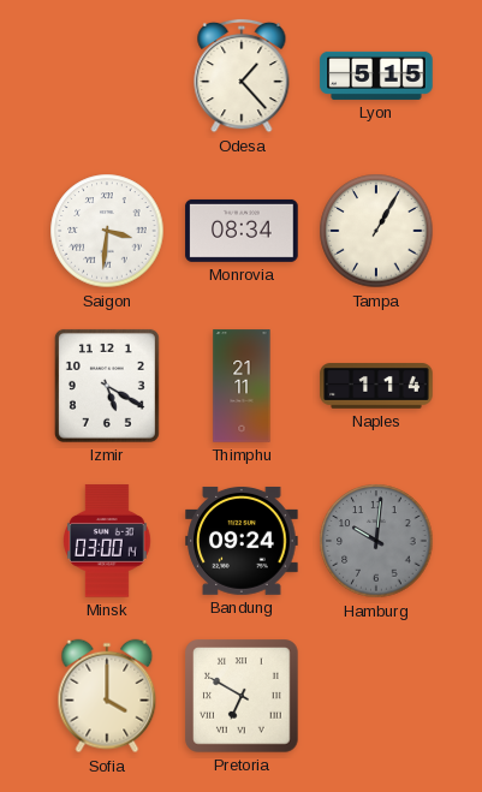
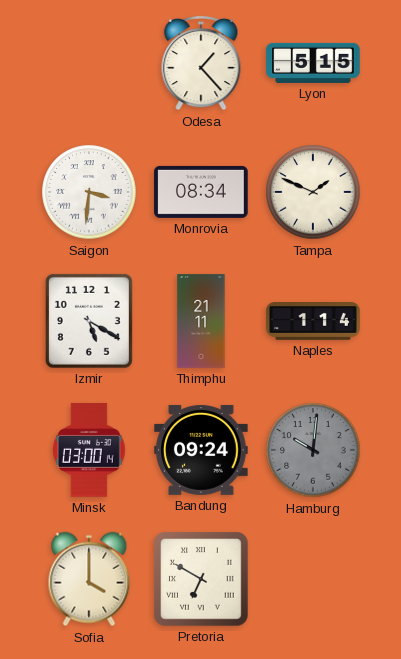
Tampa: 1:05 -> 1:49
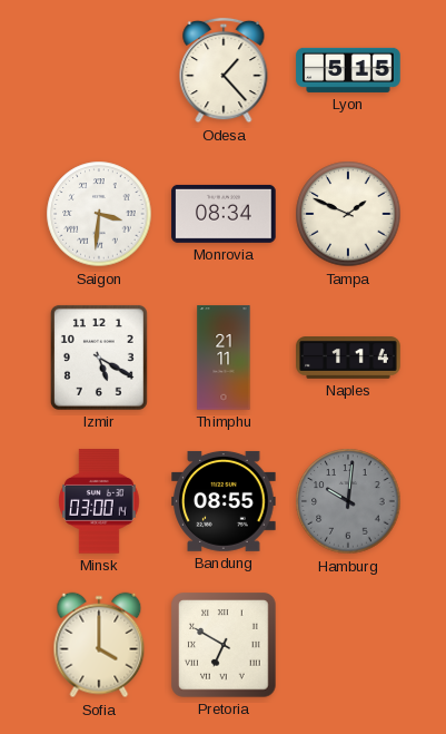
Bandung: 09:24 -> 08:55
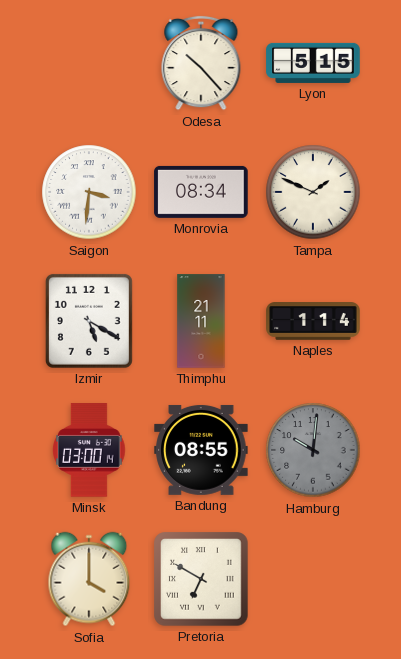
Odesa: 1:23 -> 10:23
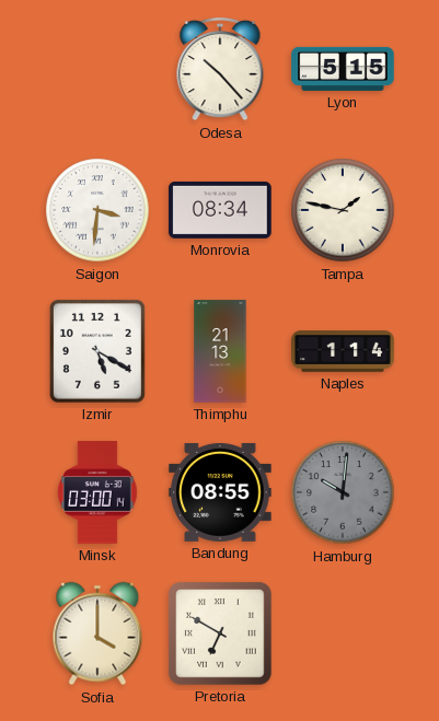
Tampa: 1:49 -> 1:47
Thimphu: 21:11 -> 21:13
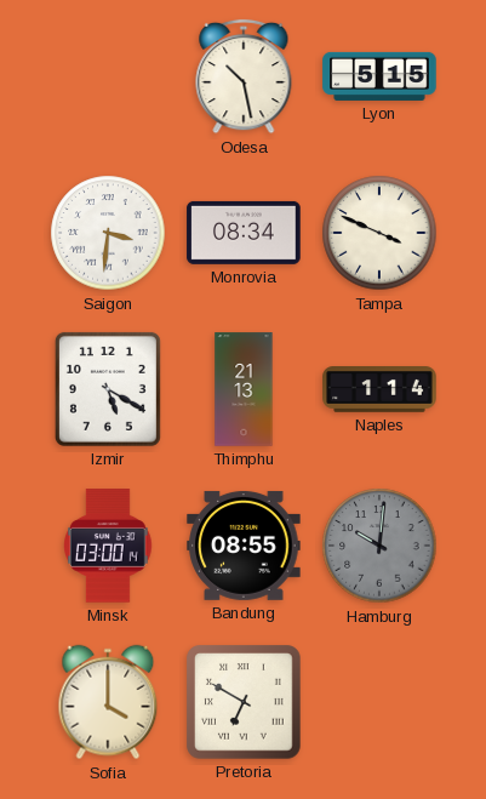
Odesa: 10:23 -> 10:28
Tampa: 1:47 -> 3:49
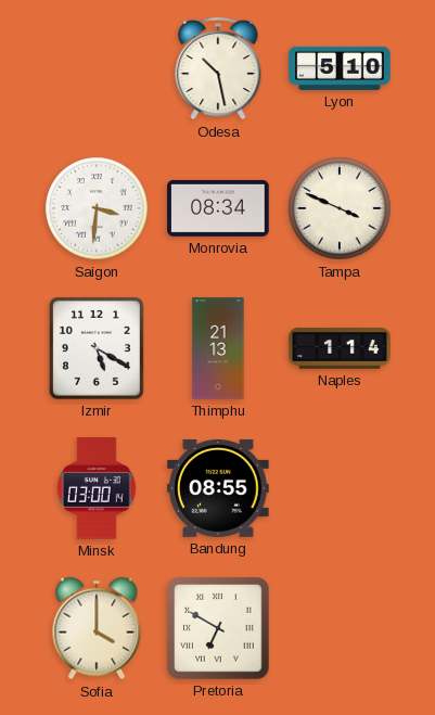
Lyon: 5:15 -> 5:10
Hamburg: 10:01 -> none
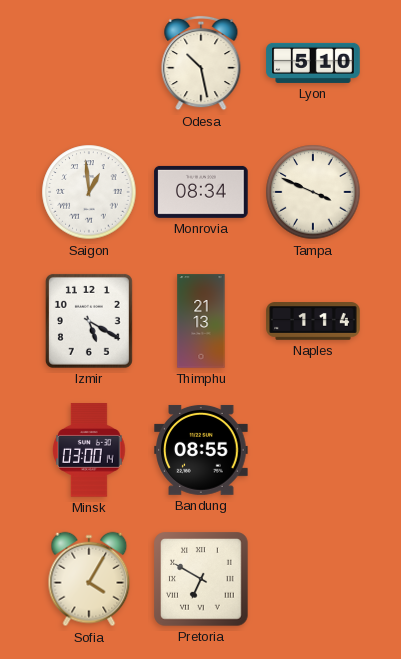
Saigon: 3:31 -> 12:59
Sofia: 4:00 -> 4:05
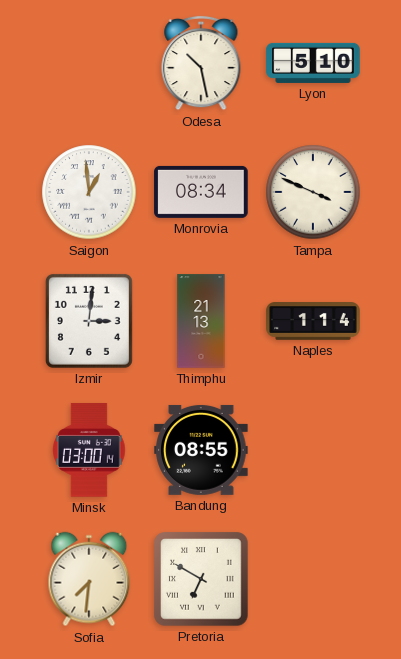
Izmir: 5:20 -> 3:01
Sofia: 4:05 -> 7:31
